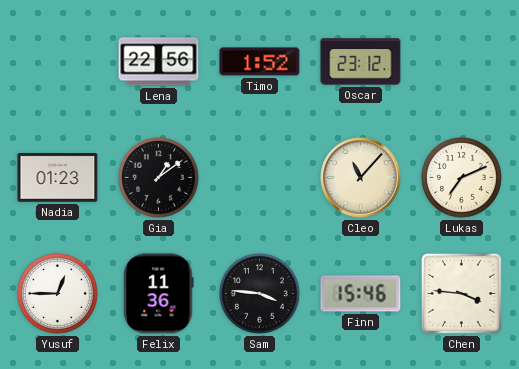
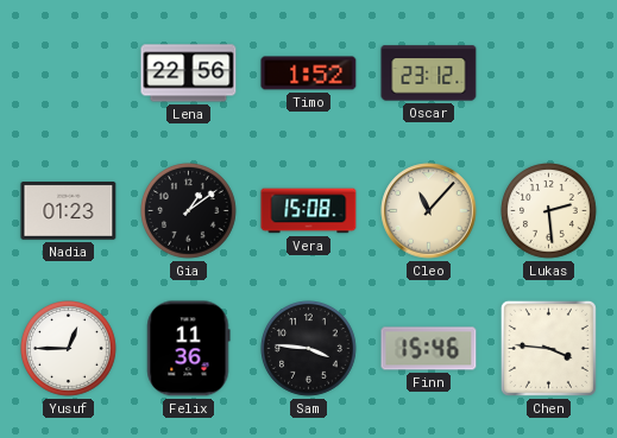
Vera: none -> 15:08
Lukas: 7:11 -> 2:29
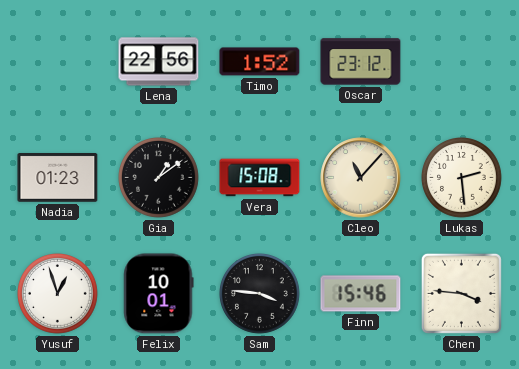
Yusuf: 12:45 -> 12:57
Felix: 11:36 -> 10:01
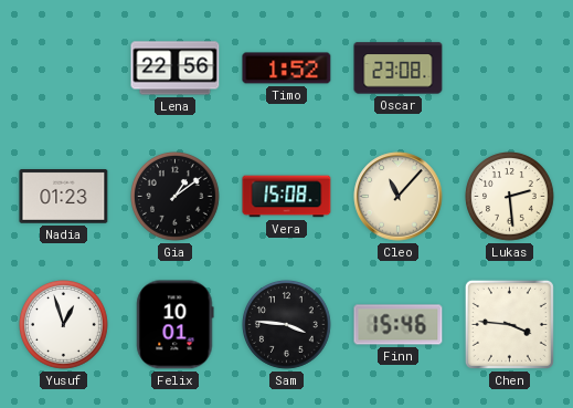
Oscar: 23:12 -> 23:08
